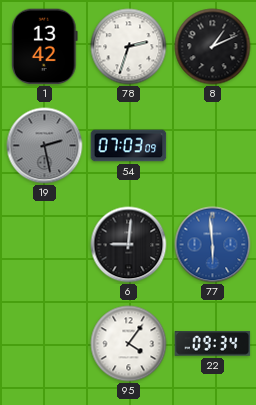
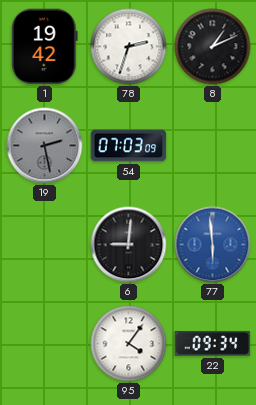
1: 13:42 -> 19:42
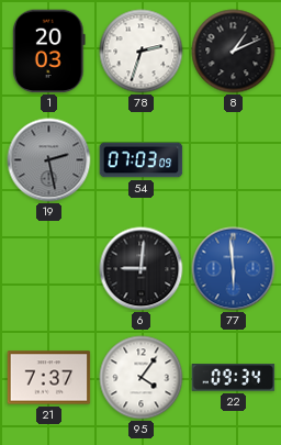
1: 19:42 -> 20:03
21: none -> 7:37
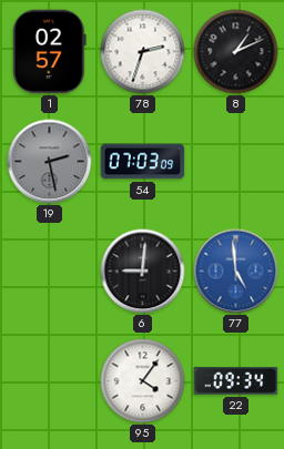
1: 20:03 -> 02:57
77: 5:59 -> 4:59
21: 7:37 -> none
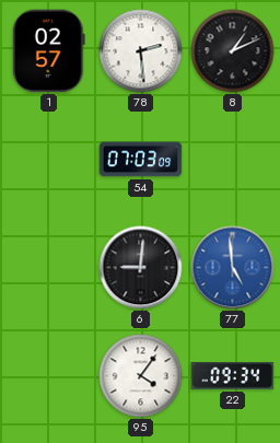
78: 2:33 -> 2:29
19: 2:28 -> none
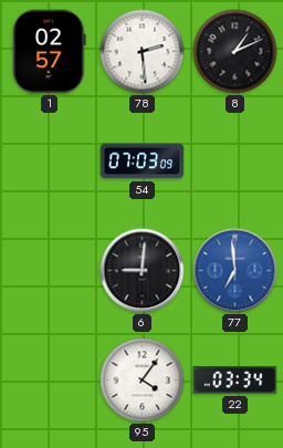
77: 4:59 -> 6:59
22: 09:34 -> 03:34
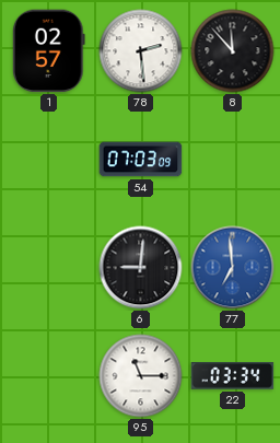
8: 1:11 -> 11:53
95: 4:06 -> 11:15
